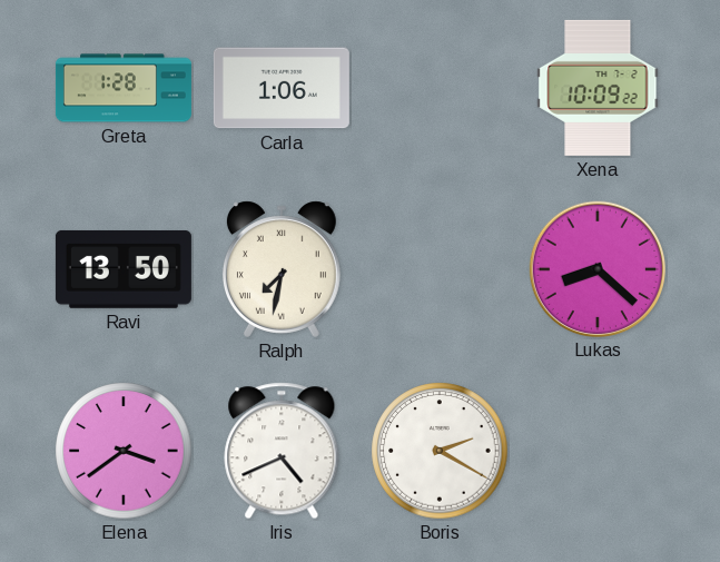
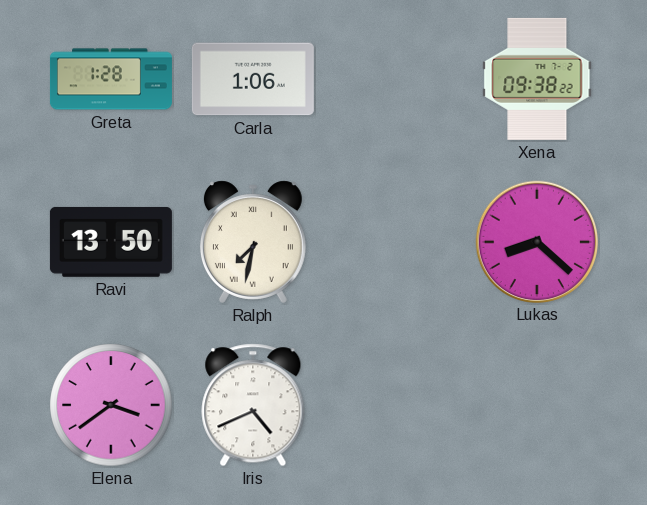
Xena: 10:09 -> 09:38
Boris: 2:20 -> none
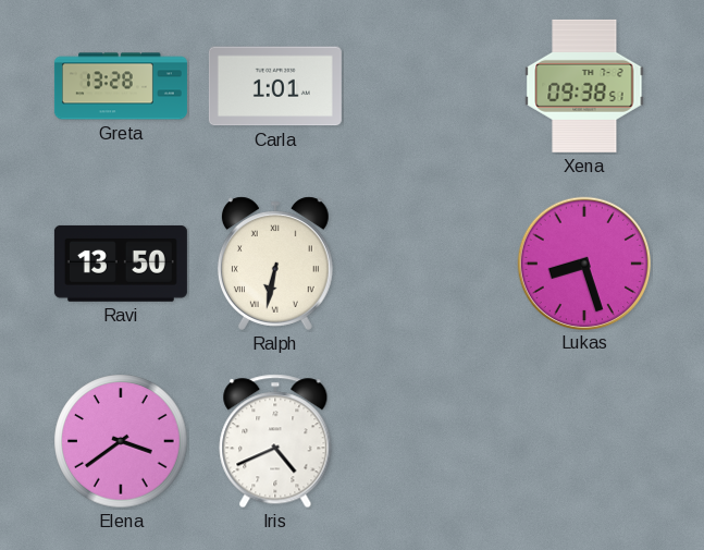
Greta: 1:28 -> 13:28
Carla: 1:06 -> 1:01
Xena: 09:38:22 -> 09:38:51
Ralph: 7:32 -> 6:32
Lukas: 8:22 -> 8:27
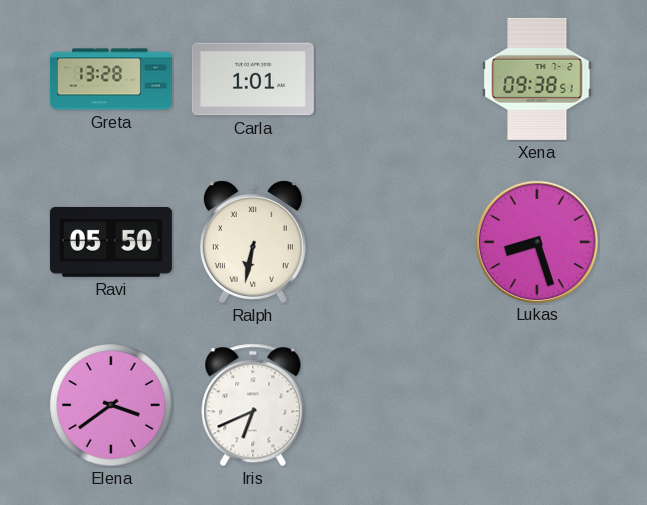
Ravi: 13:50 -> 05:50
Iris: 4:41 -> 6:41
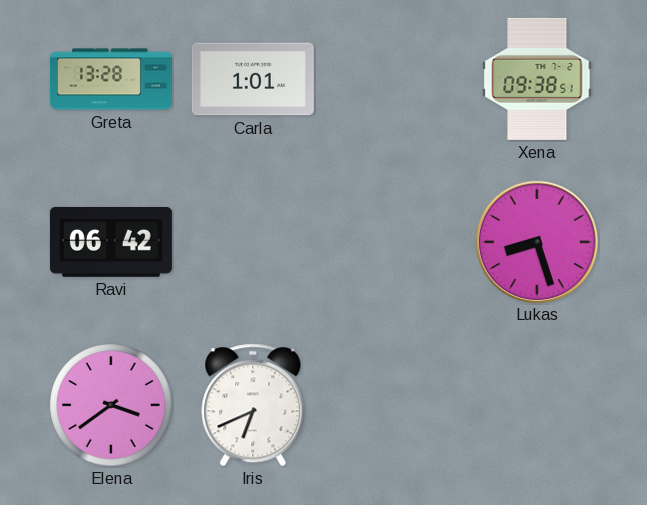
Ravi: 05:50 -> 06:42
Ralph: 6:32 -> none
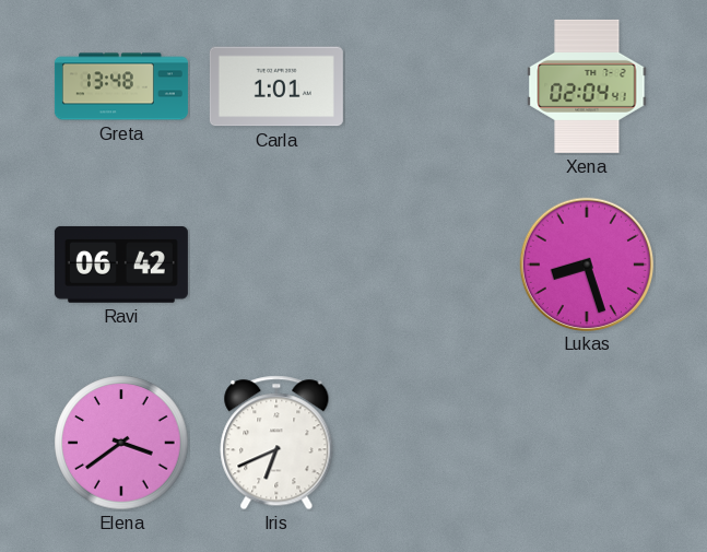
Greta: 13:28 -> 13:48
Xena: 09:38 -> 02:04
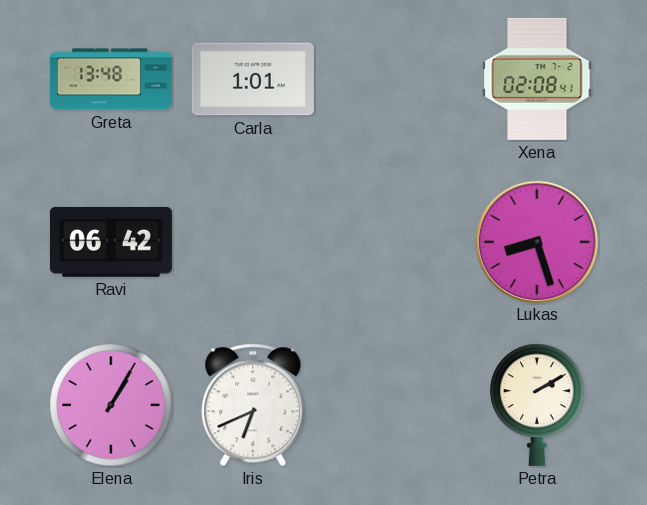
Xena: 02:04 -> 02:08
Elena: 3:39 -> 1:05
Petra: none -> 2:10
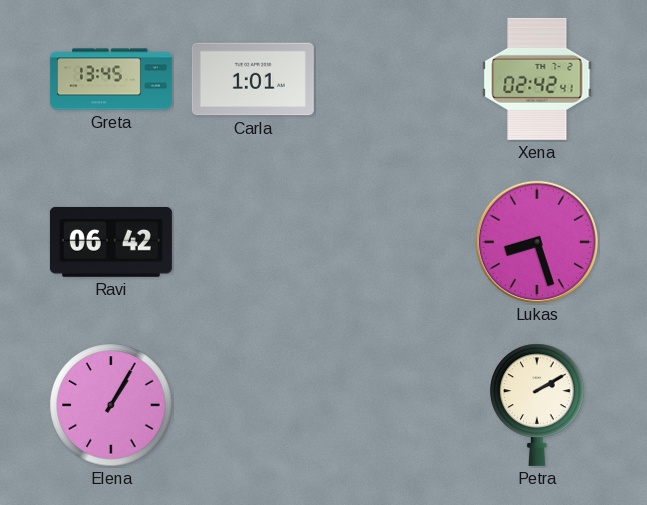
Greta: 13:48 -> 13:45
Xena: 02:08 -> 02:42
Iris: 6:41 -> none
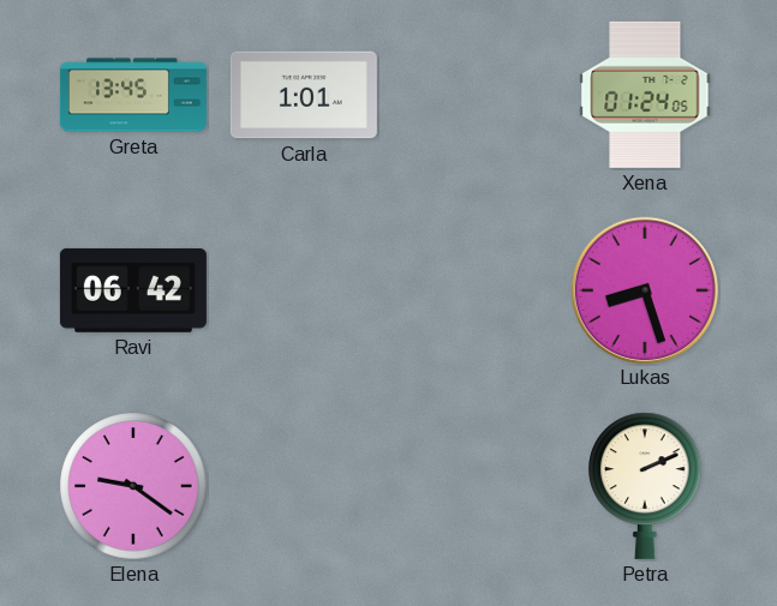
Xena: 02:42 -> 01:24
Elena: 1:05 -> 9:21
Petra: 2:10 -> 2:11
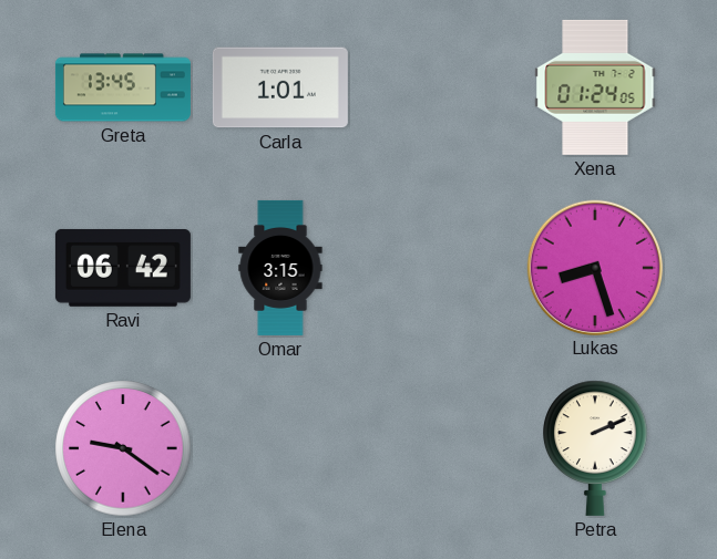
Omar: none -> 3:15
